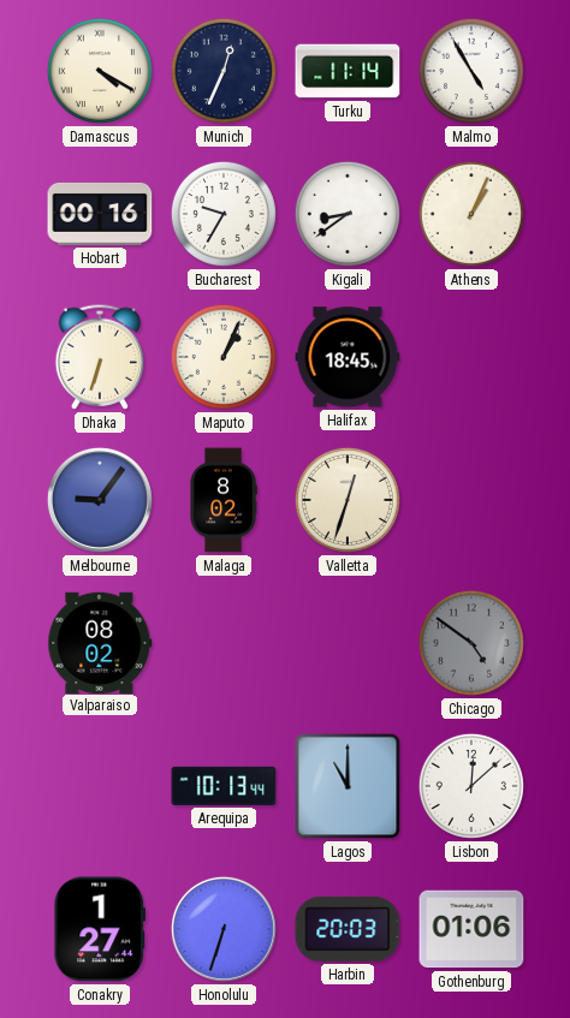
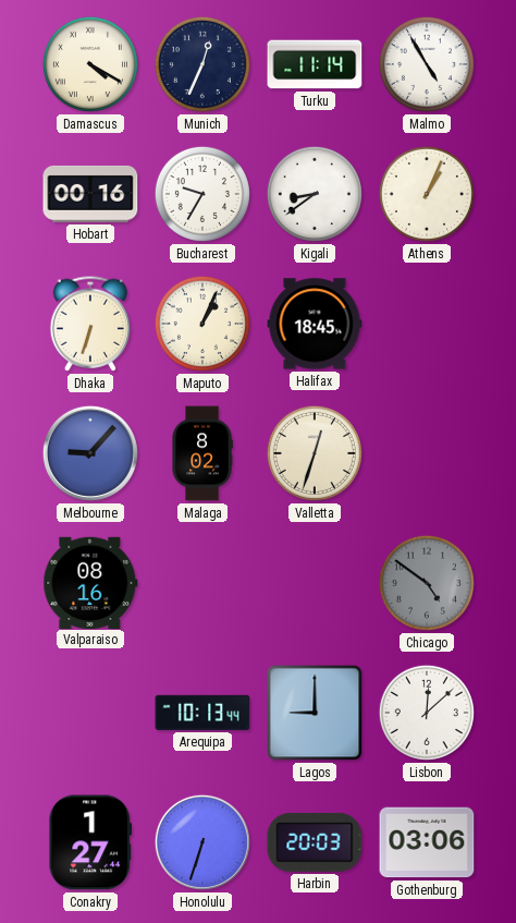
Melbourne: 9:06 -> 9:07
Valparaiso: 08:02 -> 08:16
Lagos: 11:00 -> 9:00
Gothenburg: 01:06 -> 03:06
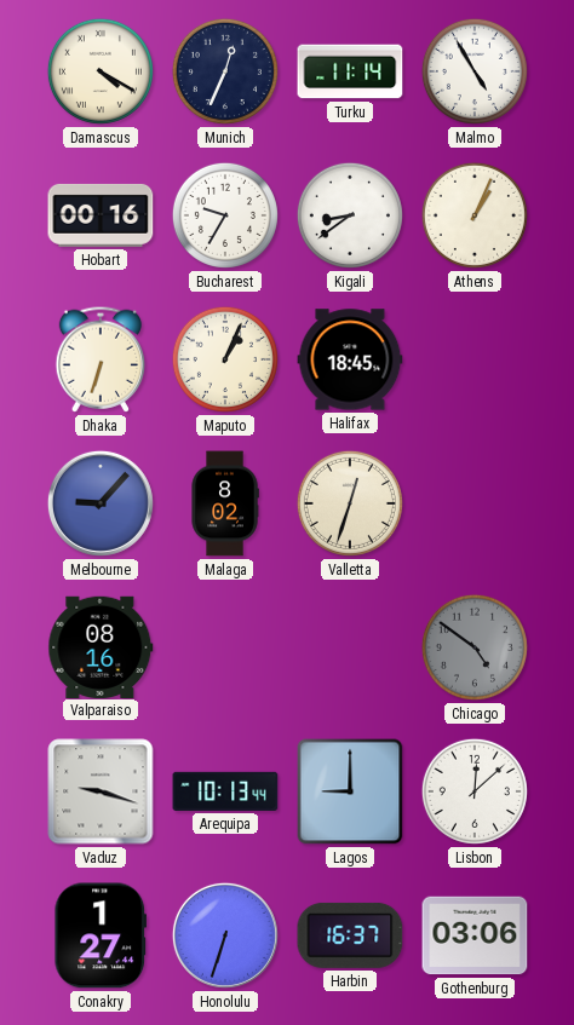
Vaduz: none -> 9:18
Harbin: 20:03 -> 16:37
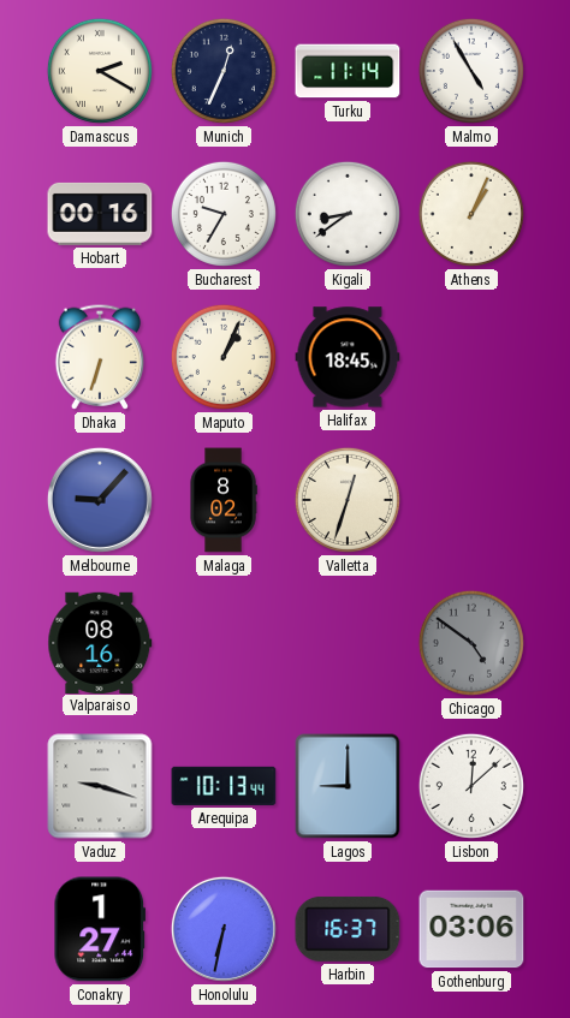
Damascus: 4:20 -> 2:20
Honolulu: 6:33 -> 6:32
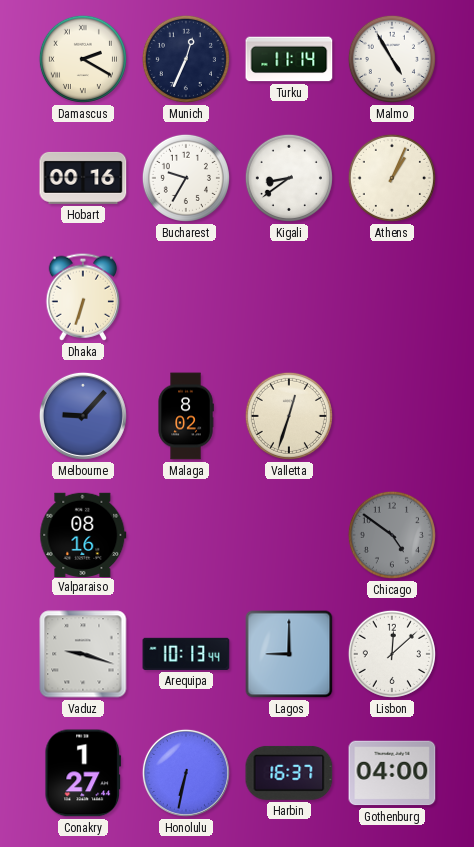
Maputo: 1:04 -> none
Halifax: 18:45 -> none
Gothenburg: 03:06 -> 04:00
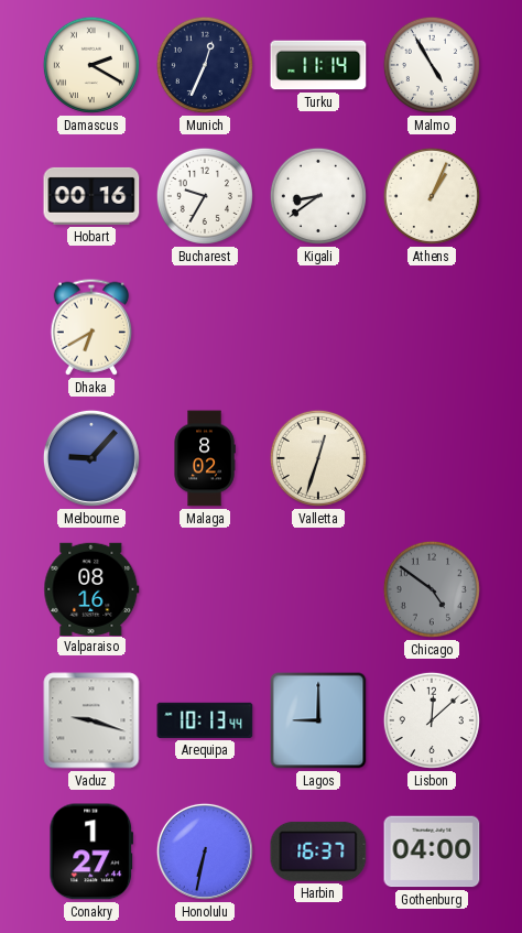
Dhaka: 6:33 -> 6:40
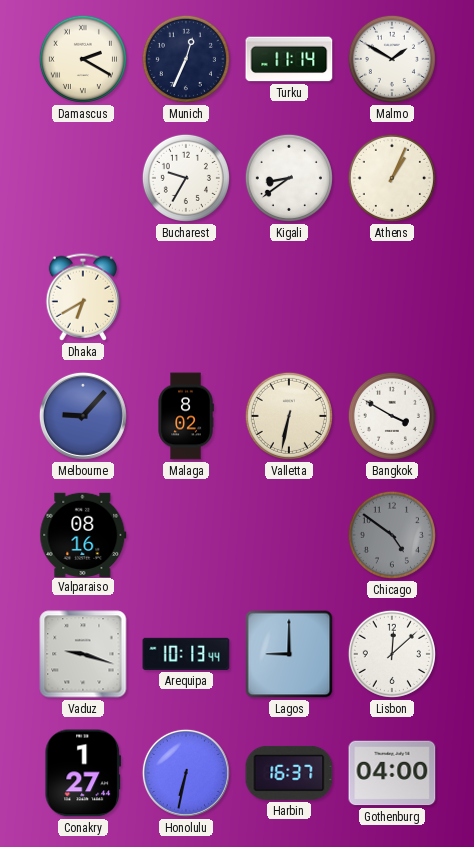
Malmo: 4:55 -> 1:50
Hobart: 00:16 -> none
Valletta: 12:33 -> 6:32
Bangkok: none -> 3:50
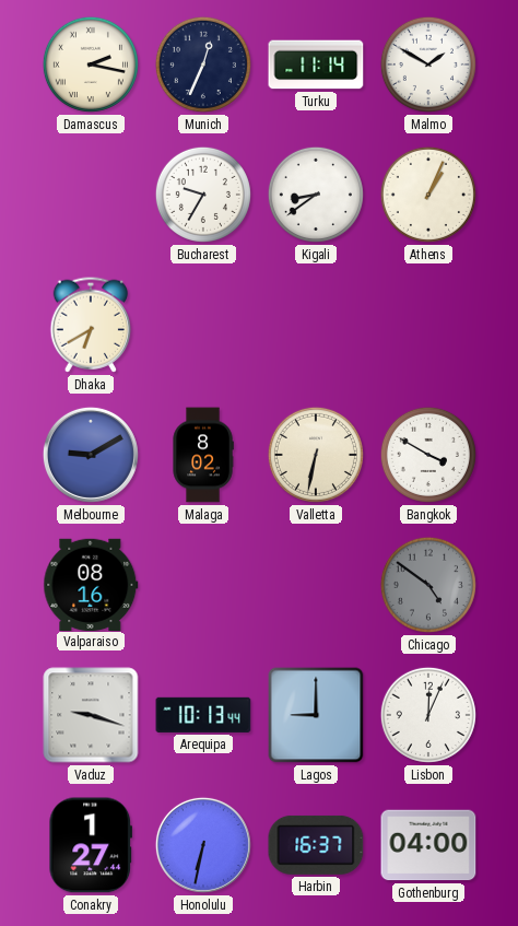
Damascus: 2:20 -> 2:17
Melbourne: 9:07 -> 9:10
Lisbon: 12:08 -> 12:04
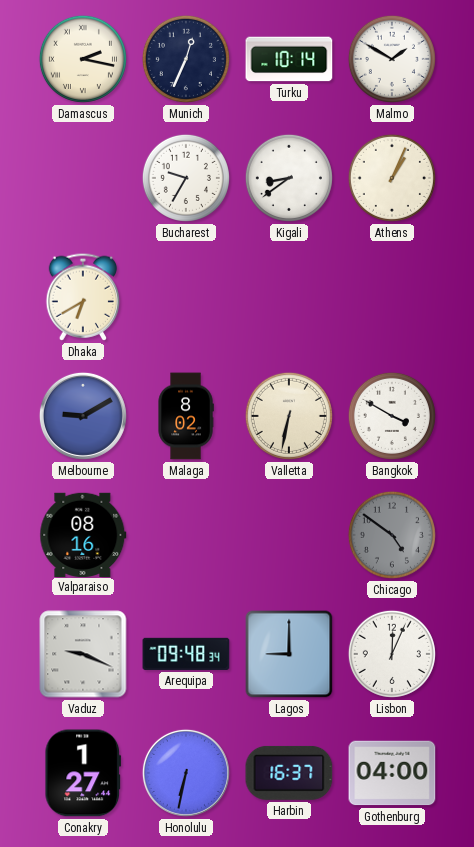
Turku: 11:14 -> 10:14
Vaduz: 9:18 -> 9:19
Arequipa: 10:13 -> 09:48
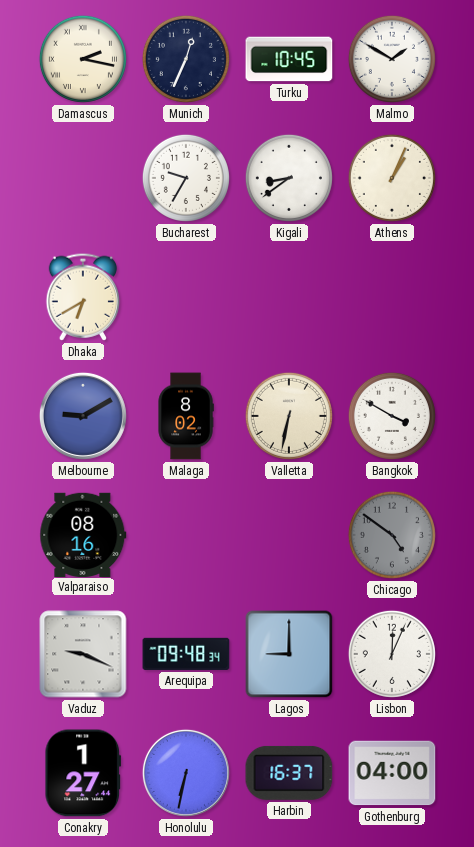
Turku: 10:14 -> 10:45
